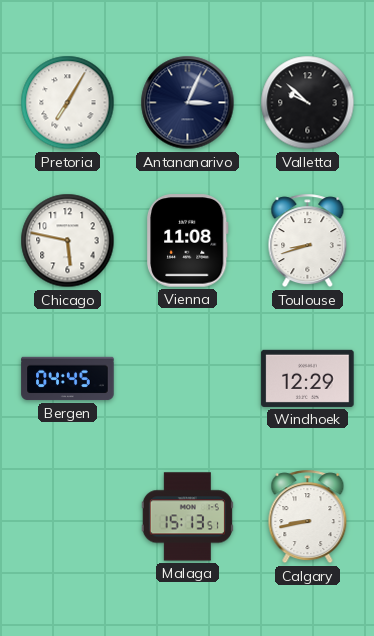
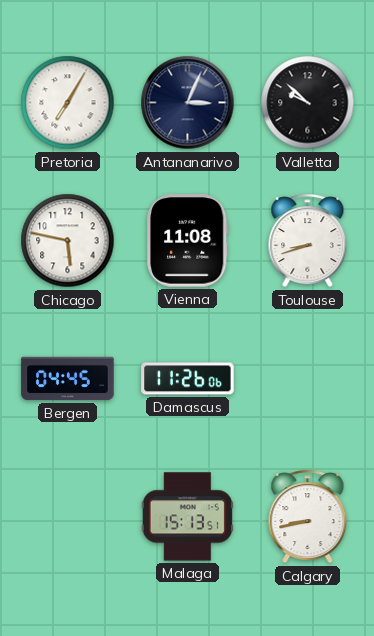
Damascus: none -> 11:26
Windhoek: 12:29 -> none
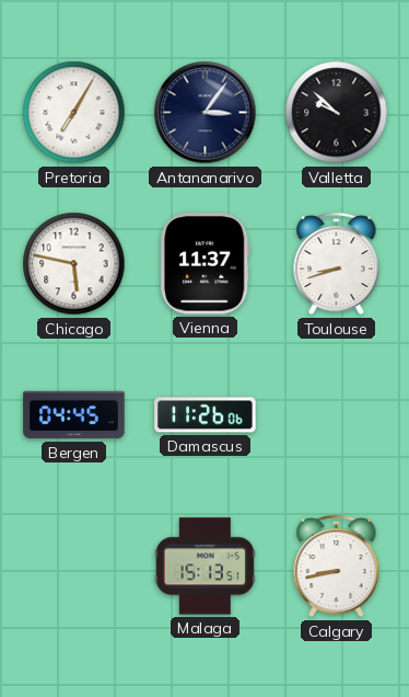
Antananarivo: 3:04 -> 3:06
Vienna: 11:08 -> 11:37
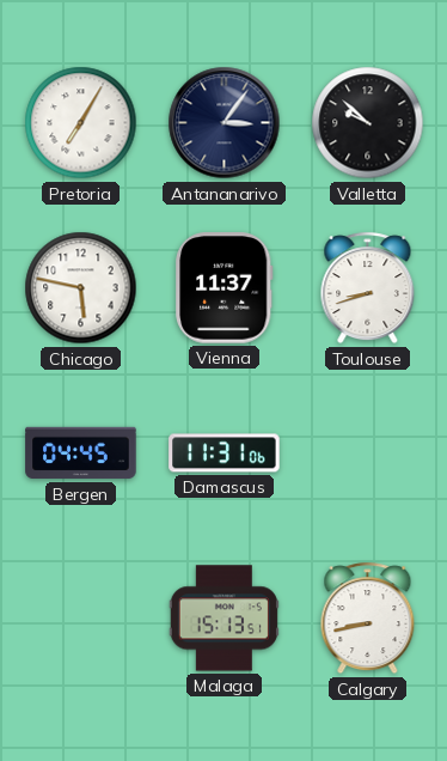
Damascus: 11:26 -> 11:31
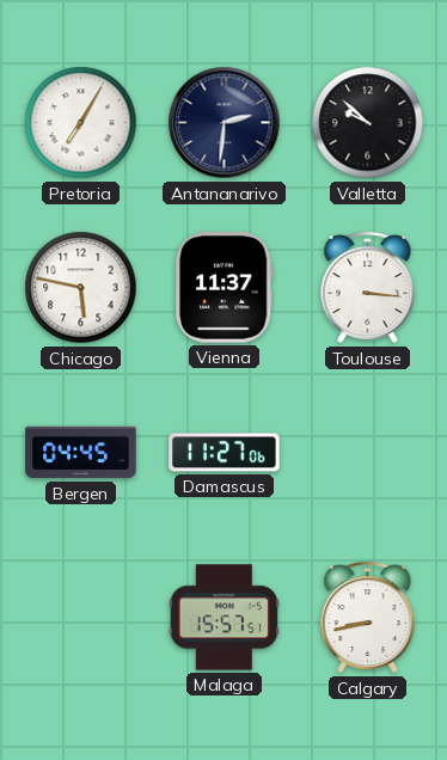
Antananarivo: 3:06 -> 2:31
Toulouse: 8:42 -> 3:16
Damascus: 11:31 -> 11:27
Malaga: 15:13 -> 15:57
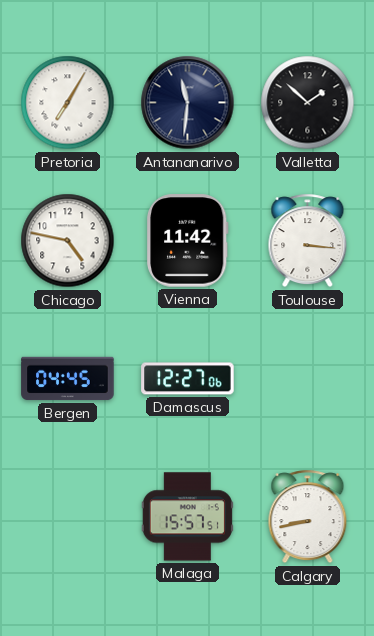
Antananarivo: 2:31 -> 11:31
Valletta: 9:52 -> 1:52
Chicago: 5:47 -> 4:47
Vienna: 11:37 -> 11:42
Damascus: 11:27 -> 12:27
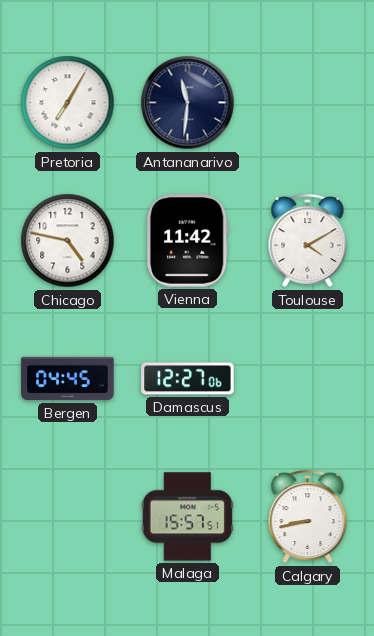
Valletta: 1:52 -> none
Toulouse: 3:16 -> 4:10
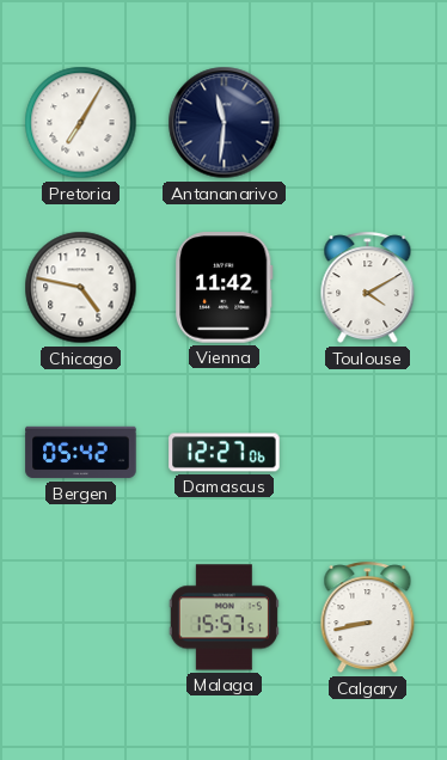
Bergen: 04:45 -> 05:42
